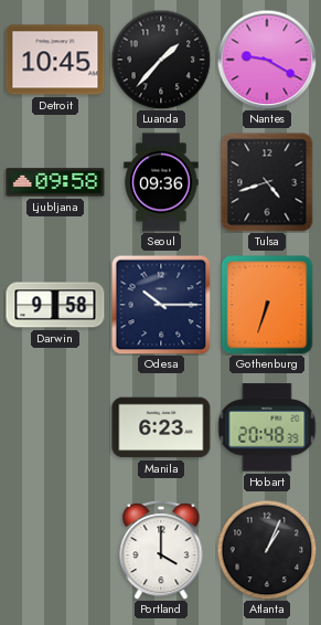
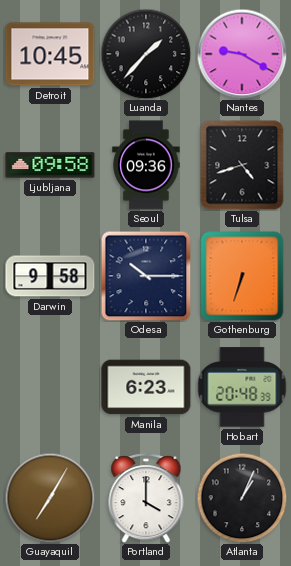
Guayaquil: none -> 7:05
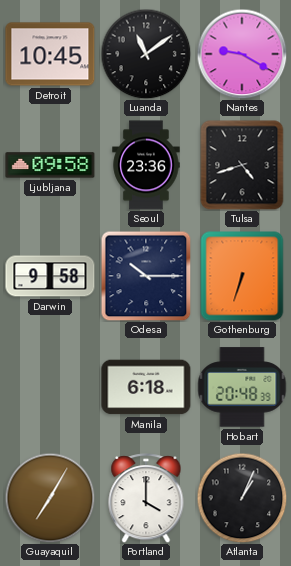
Luanda: 1:37 -> 11:09
Seoul: 09:36 -> 23:36
Manila: 6:23 -> 6:18
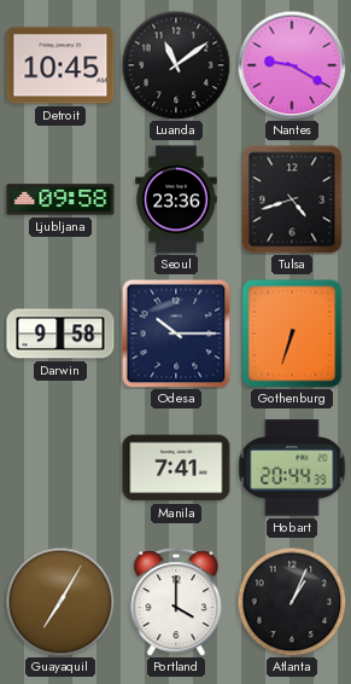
Manila: 6:18 -> 7:41
Hobart: 20:48 -> 20:44
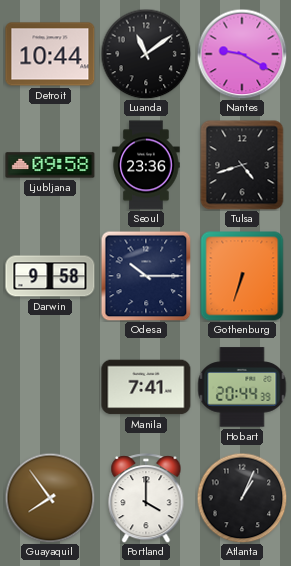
Detroit: 10:45 -> 10:44
Guayaquil: 7:05 -> 7:54
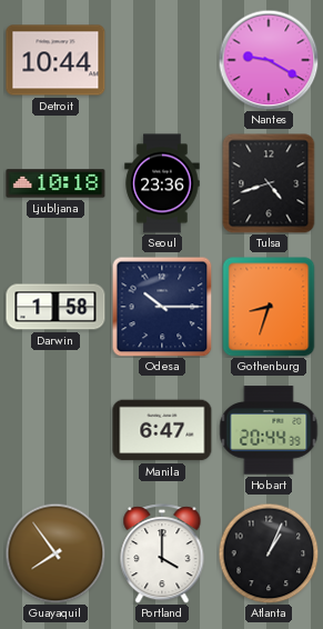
Luanda: 11:09 -> none
Ljubljana: 09:58 -> 10:18
Darwin: 9:58 -> 1:58
Gothenburg: 6:33 -> 8:33
Manila: 7:41 -> 6:47
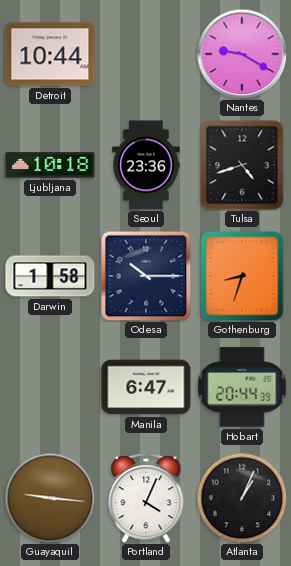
Guayaquil: 7:54 -> 9:16
Portland: 4:00 -> 4:04
